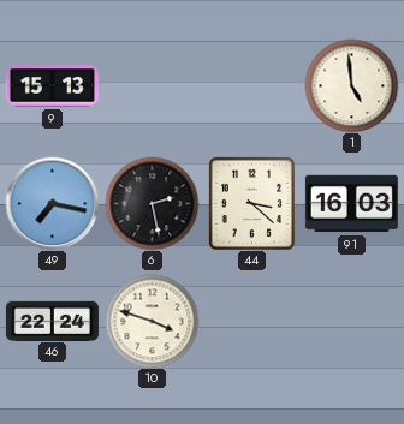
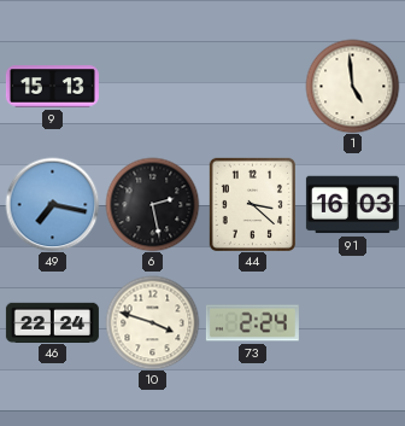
73: none -> 2:24
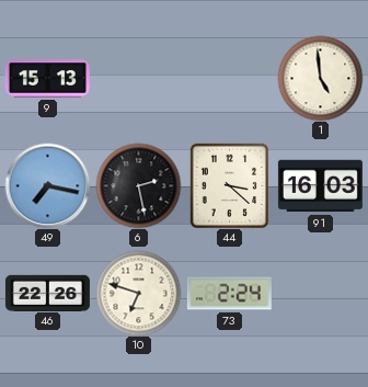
46: 22:24 -> 22:26
10: 3:48 -> 6:48
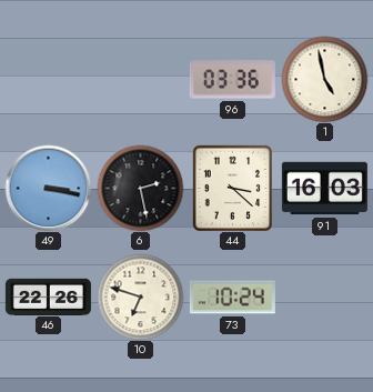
9: 15:13 -> none
96: none -> 03:36
1: 4:59 -> 4:58
49: 7:17 -> 3:17
73: 2:24 -> 10:24
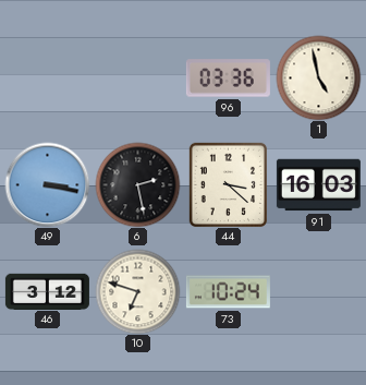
46: 22:26 -> 3:12
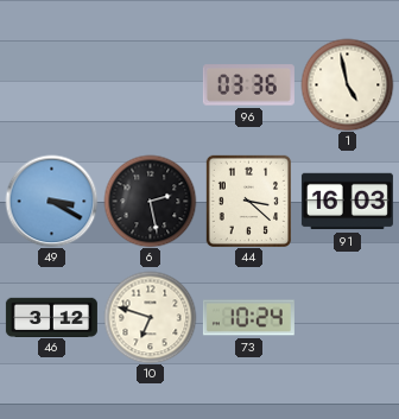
49: 3:17 -> 3:20
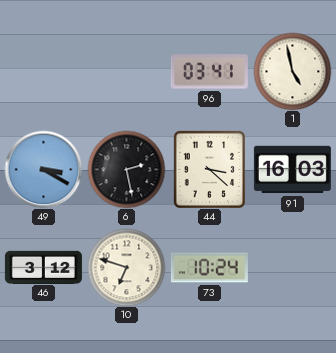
96: 03:36 -> 03:41
